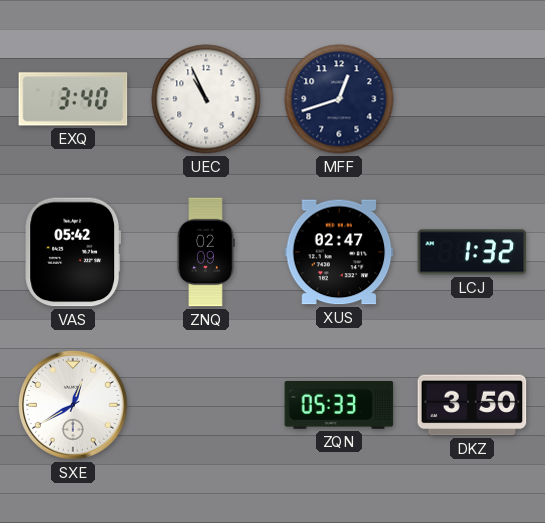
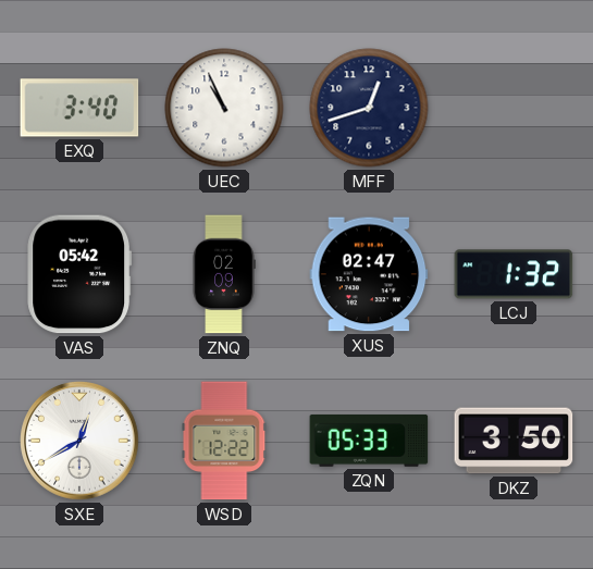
WSD: none -> 12:22
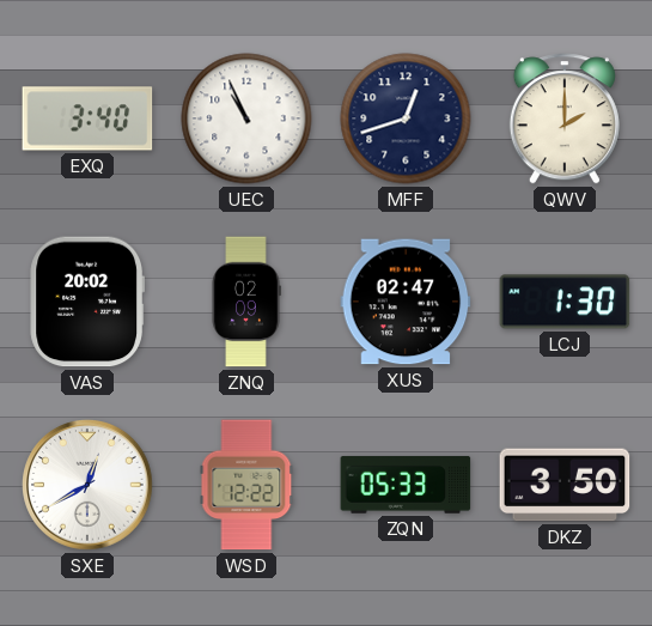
QWV: none -> 2:00
VAS: 05:42 -> 20:02
LCJ: 1:32 -> 1:30
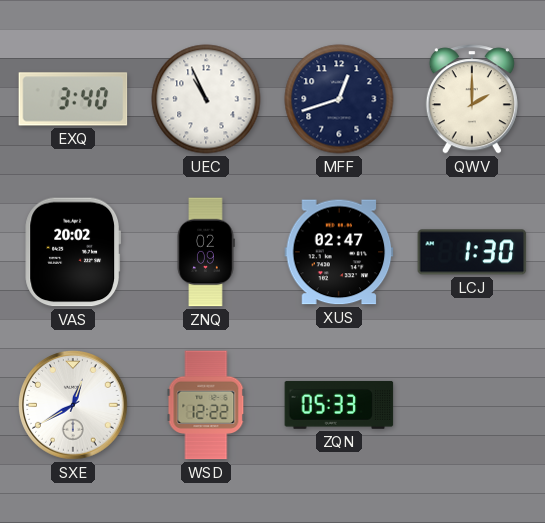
DKZ: 3:50 -> none
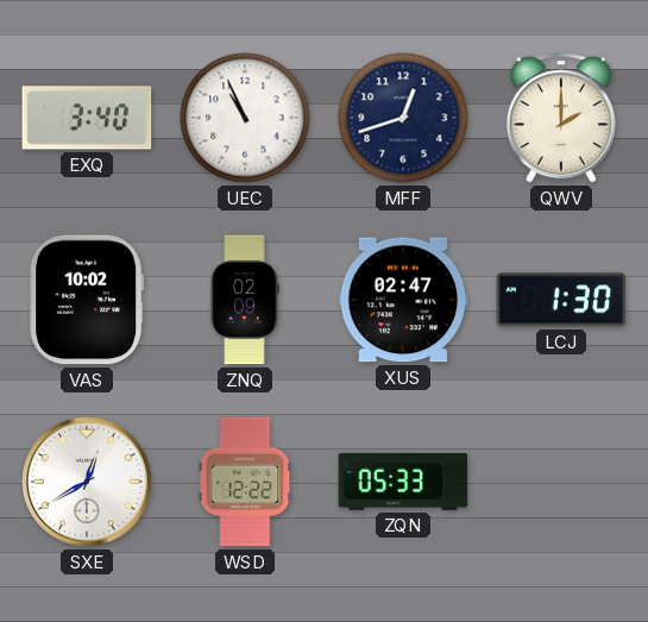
VAS: 20:02 -> 10:02
